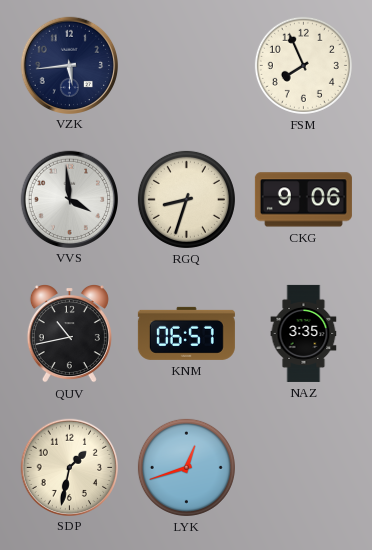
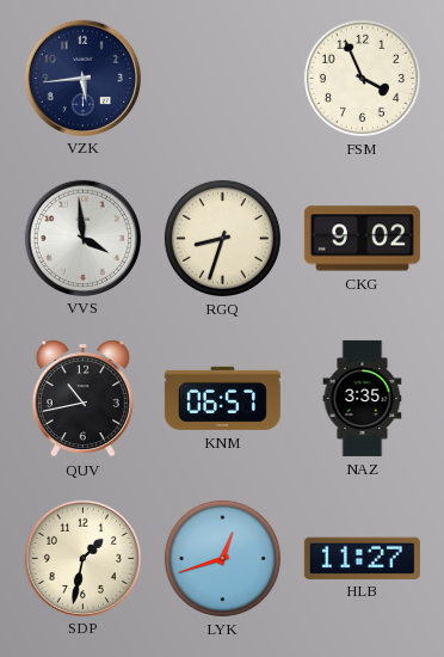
FSM: 7:56 -> 3:56
CKG: 9:06 -> 9:02
HLB: none -> 11:27
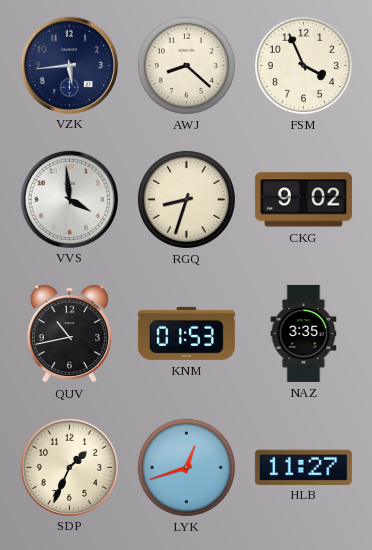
AWJ: none -> 8:22
KNM: 06:57 -> 01:53
SDP: 1:32 -> 1:34
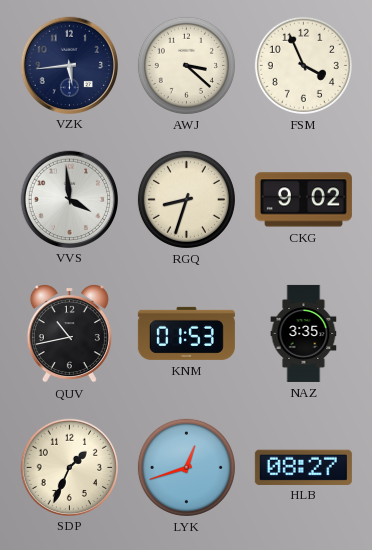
AWJ: 8:22 -> 3:22
HLB: 11:27 -> 08:27
